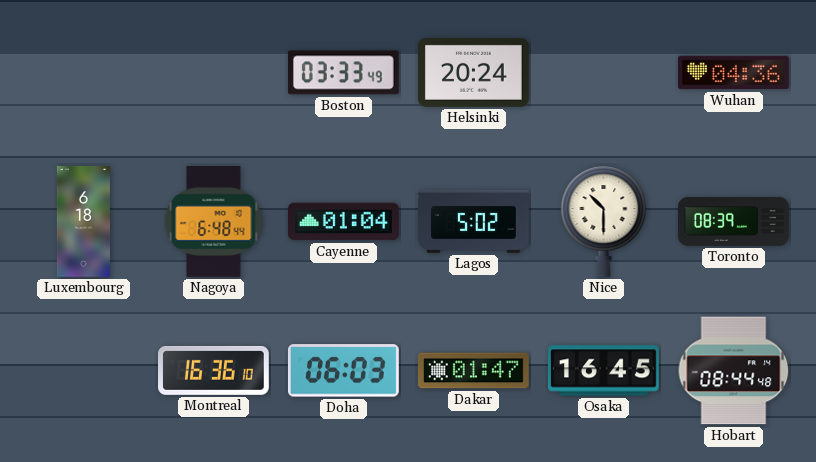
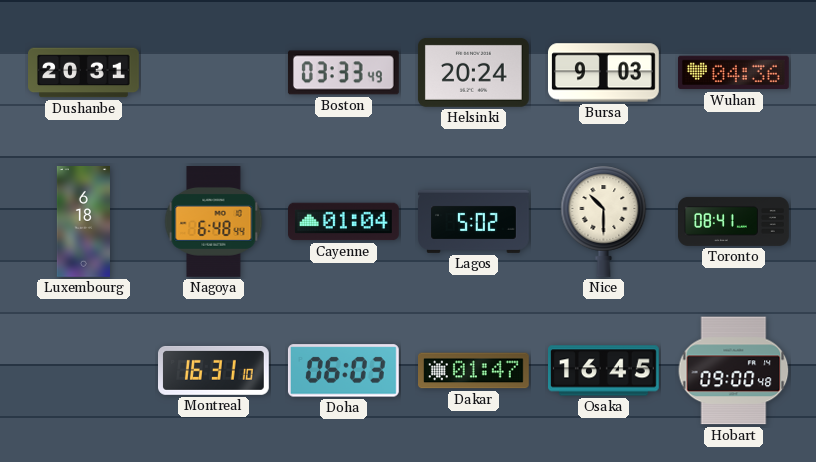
Dushanbe: none -> 20:31
Bursa: none -> 9:03
Toronto: 08:39 -> 08:41
Montreal: 16:36 -> 16:31
Hobart: 08:44 -> 09:00
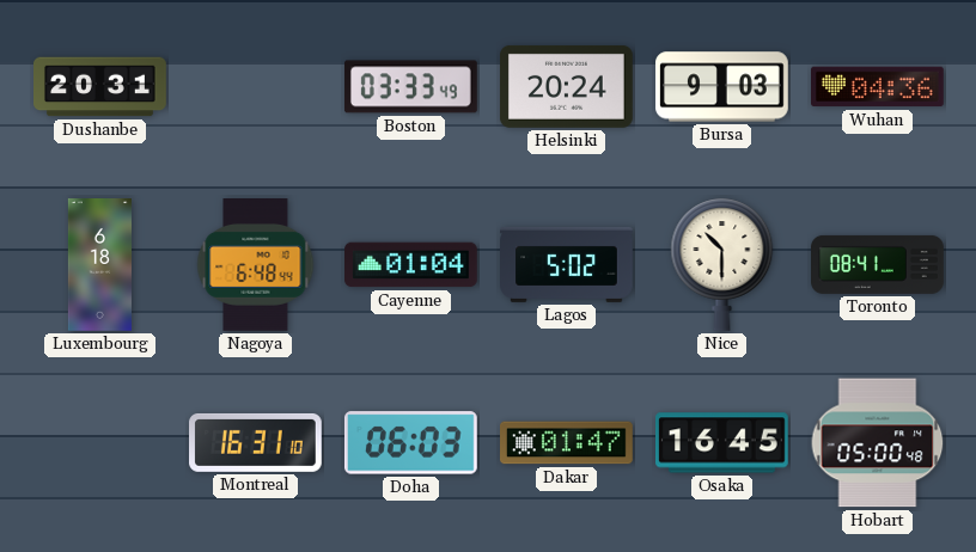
Hobart: 09:00 -> 05:00
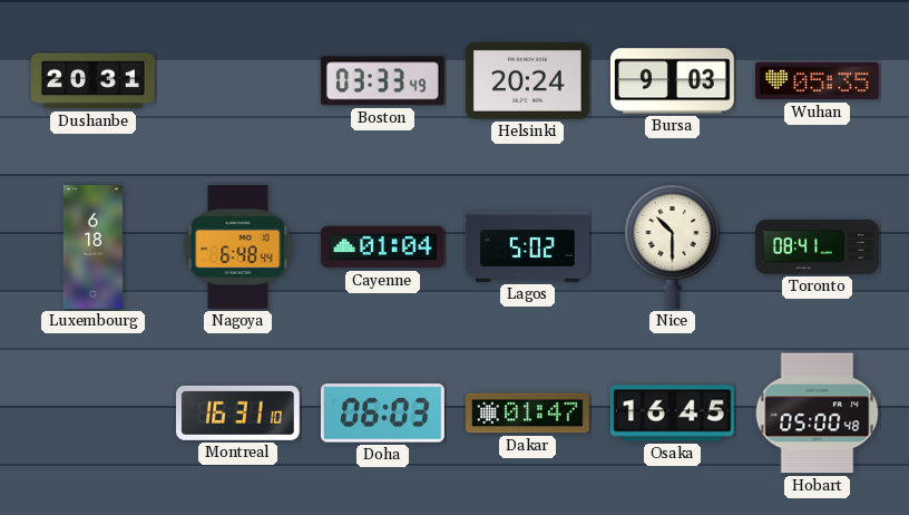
Wuhan: 04:36 -> 05:35
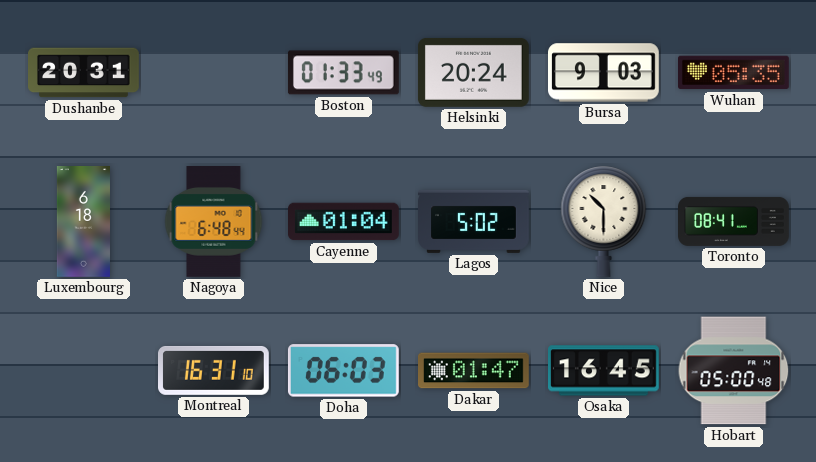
Boston: 03:33 -> 01:33
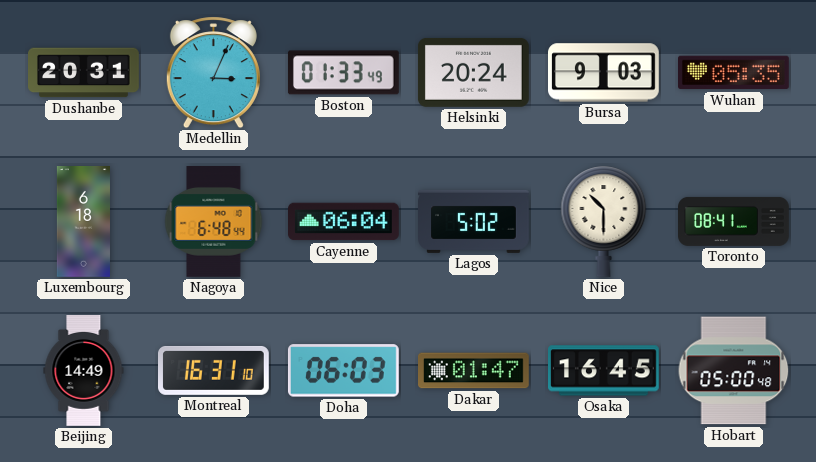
Medellin: none -> 3:04
Cayenne: 01:04 -> 06:04
Beijing: none -> 14:49
